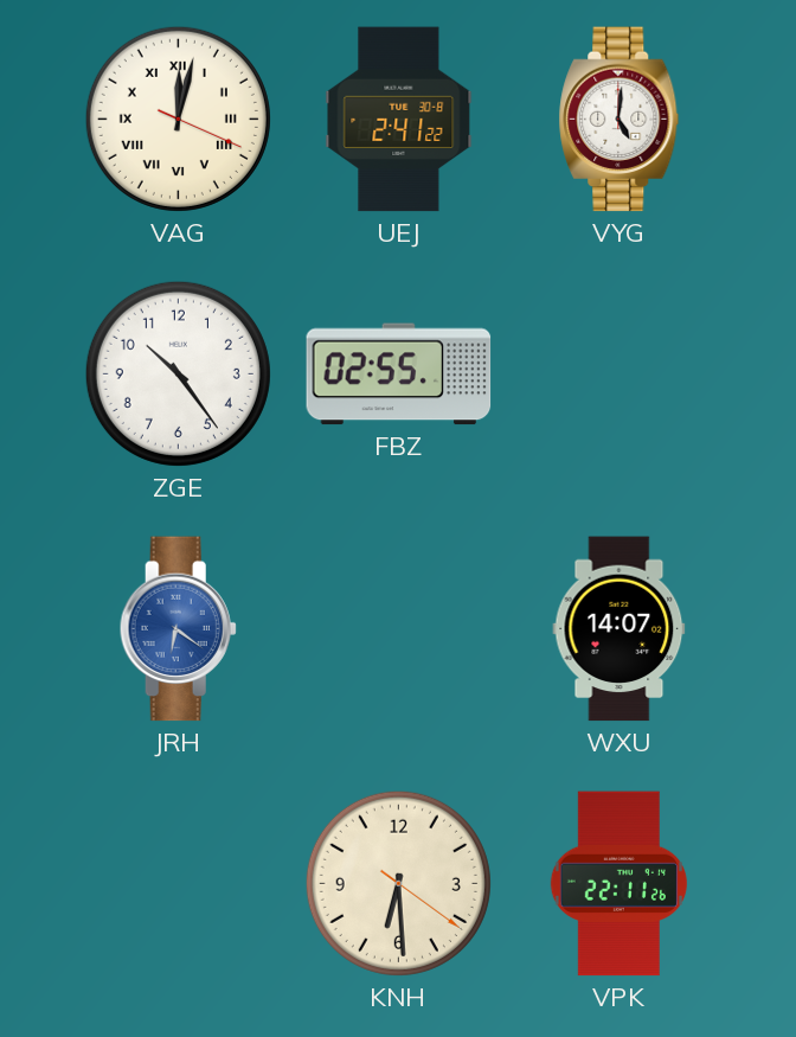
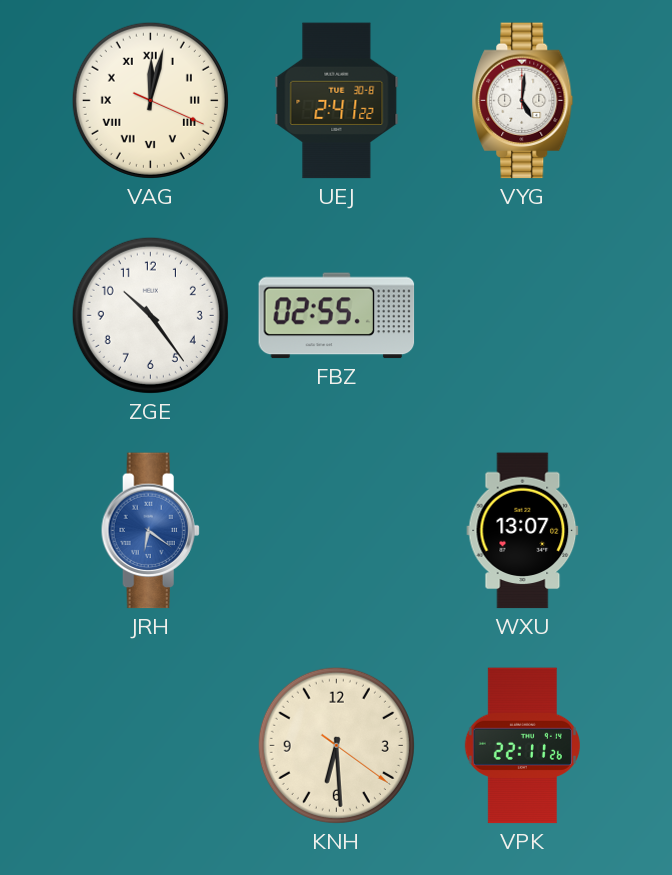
WXU: 14:07 -> 13:07
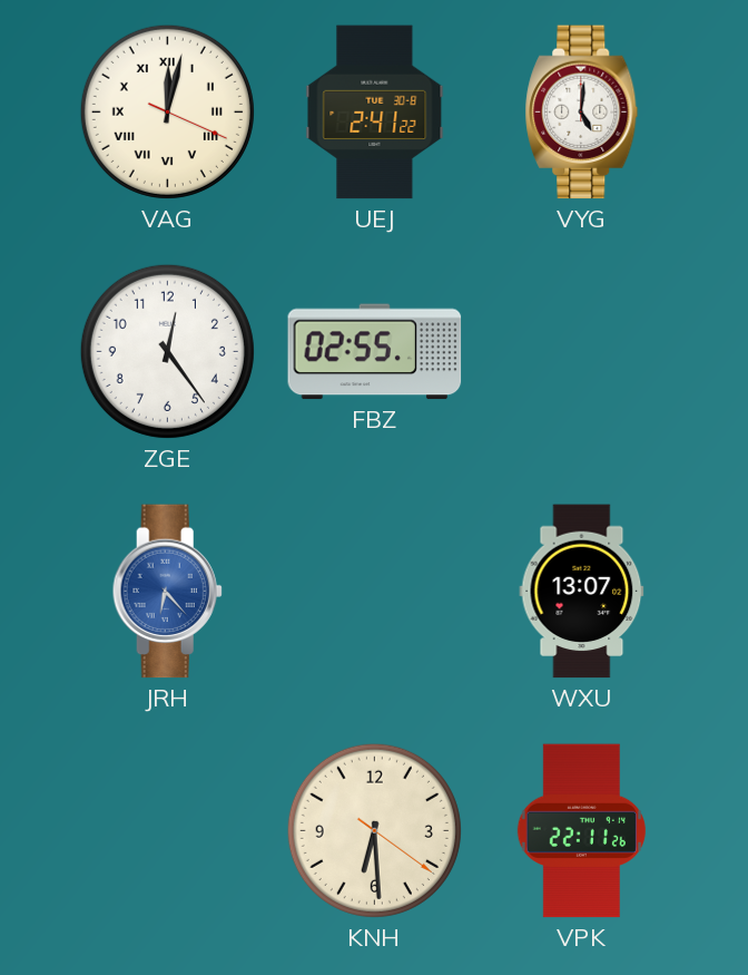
ZGE: 10:24 -> 12:24
JRH: 6:21 -> 6:23
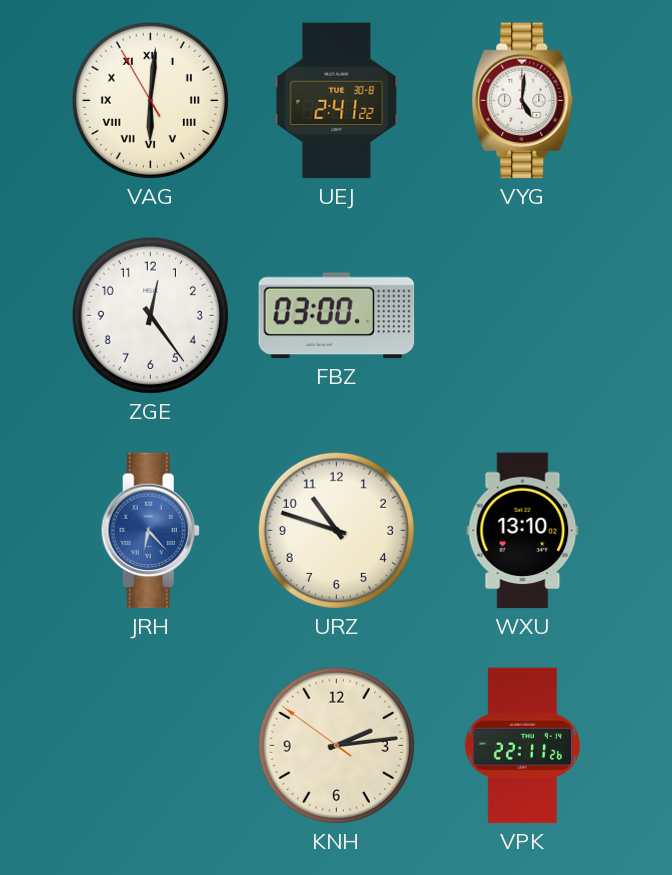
VAG: 12:02 -> 6:00
FBZ: 02:55 -> 03:00
URZ: none -> 10:48
WXU: 13:07 -> 13:10
KNH: 6:29 -> 2:13
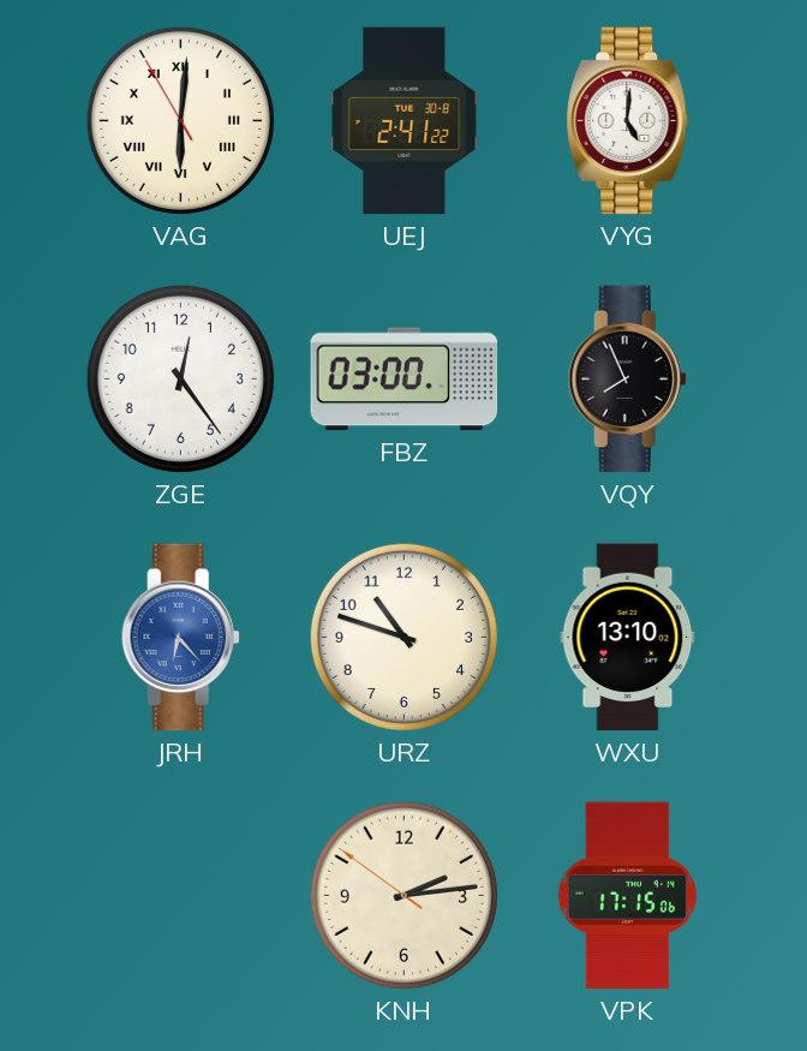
VQY: none -> 7:56
VPK: 22:11 -> 17:15
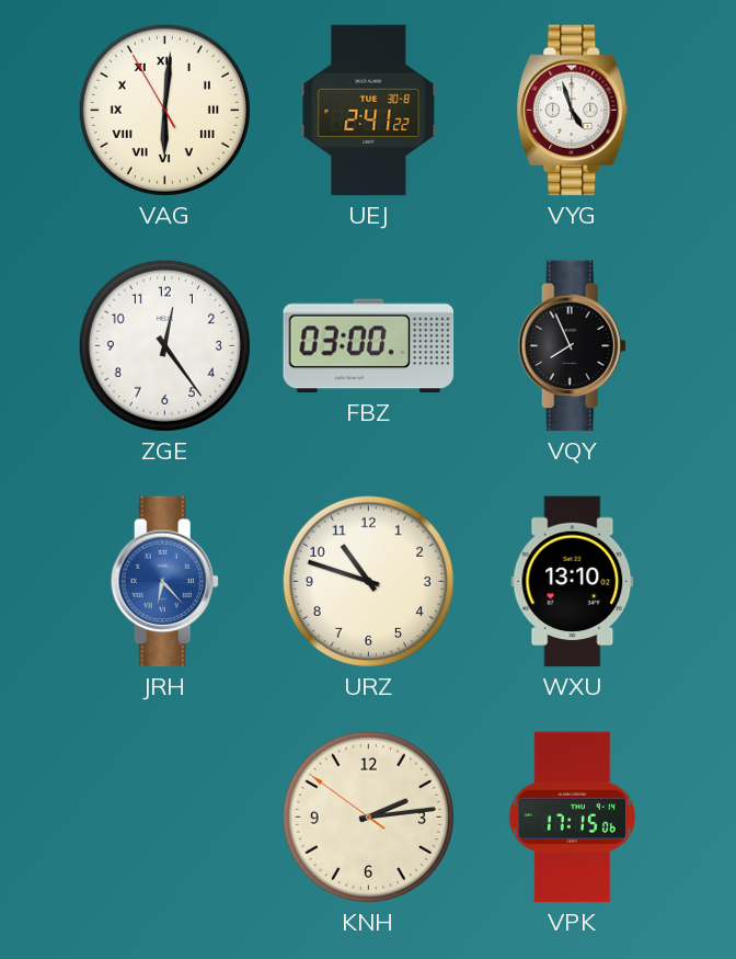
VYG: 5:01 -> 4:57
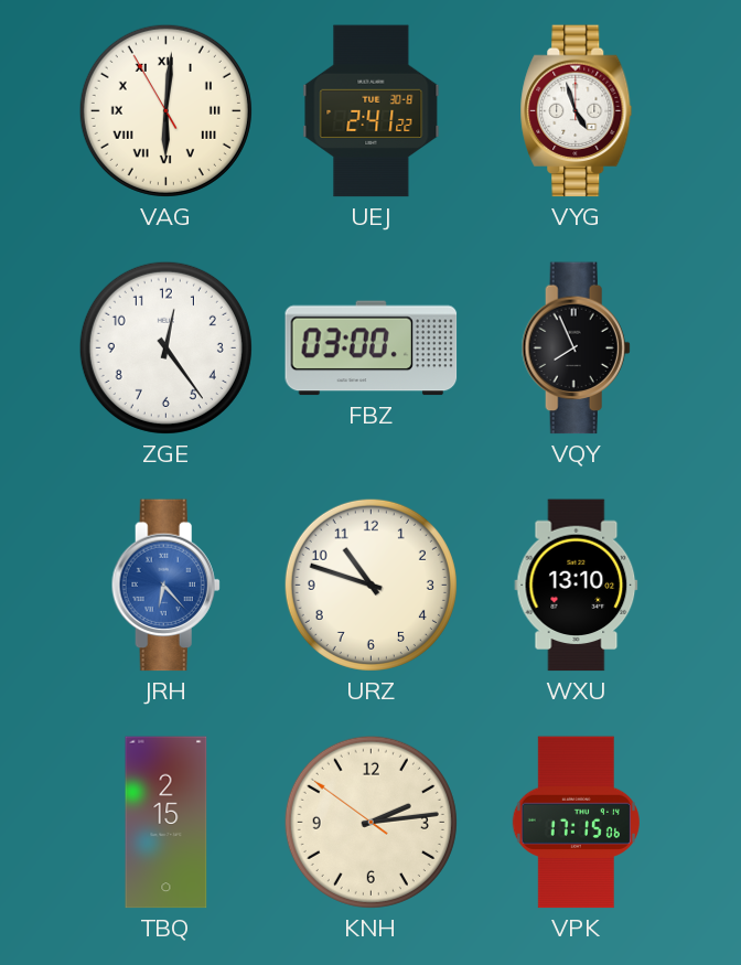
TBQ: none -> 2:15
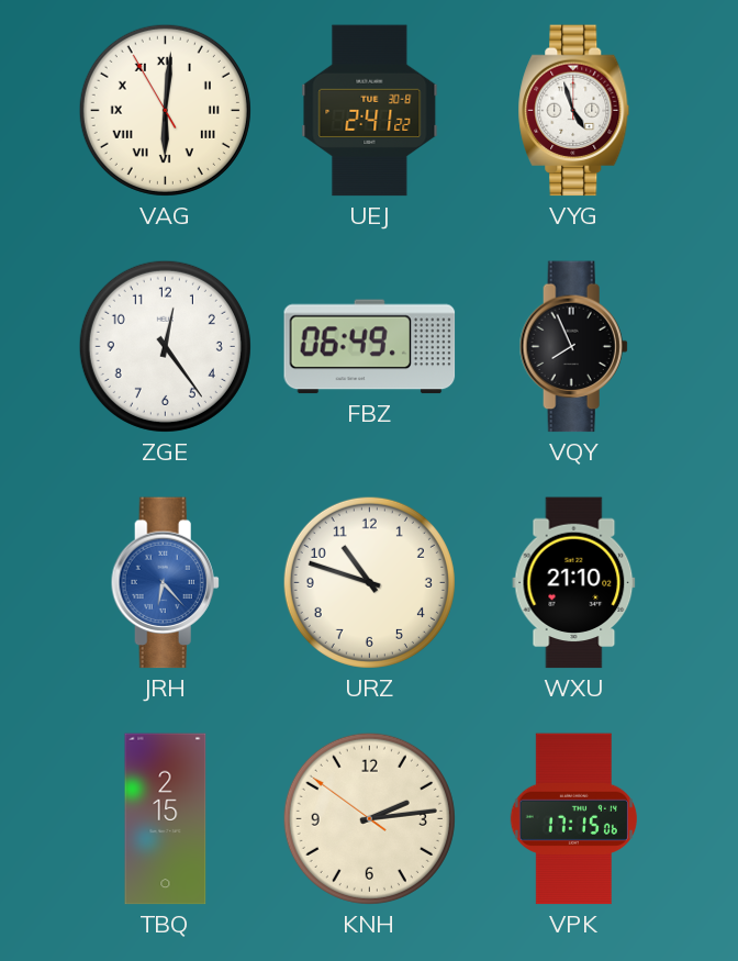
FBZ: 03:00 -> 06:49
WXU: 13:10 -> 21:10
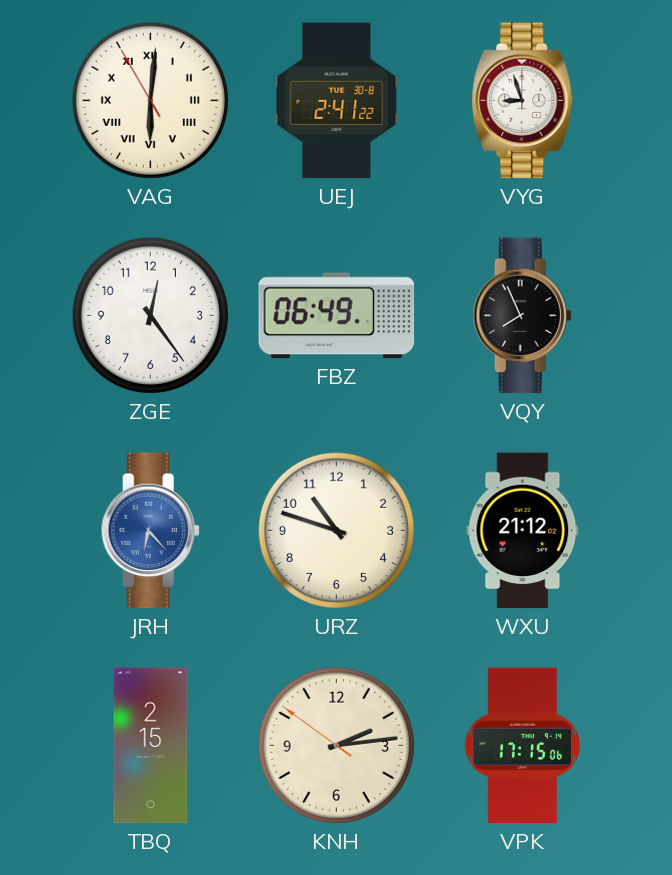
VYG: 4:57 -> 8:57
WXU: 21:10 -> 21:12
